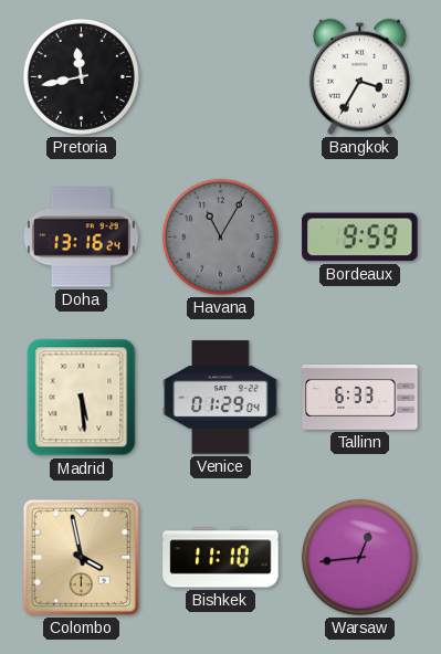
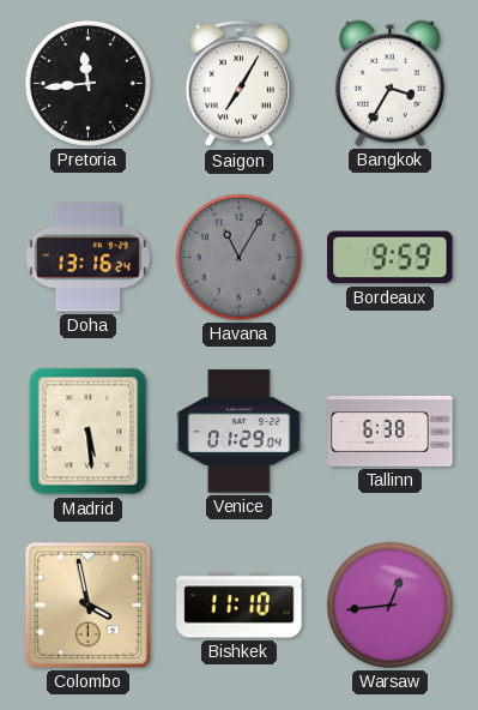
Pretoria: 11:43 -> 11:44
Saigon: none -> 7:05
Tallinn: 6:33 -> 6:38
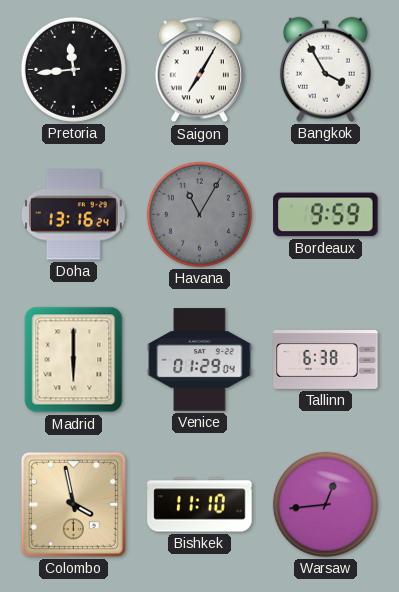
Bangkok: 3:35 -> 3:55
Madrid: 5:29 -> 6:00
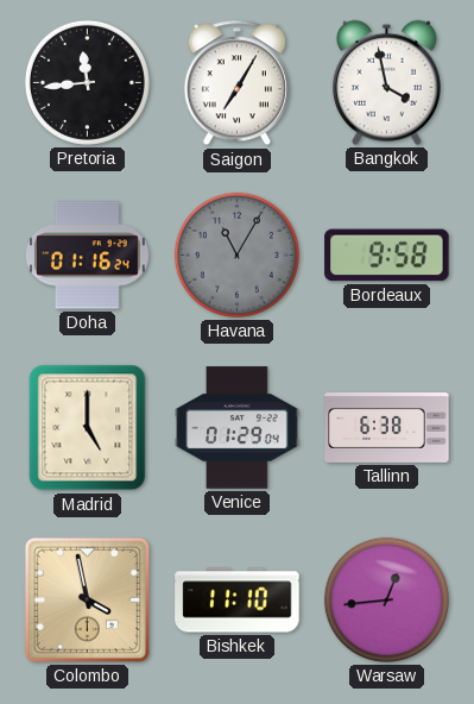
Bangkok: 3:55 -> 3:58
Doha: 13:16 -> 01:16
Bordeaux: 9:59 -> 9:58
Madrid: 6:00 -> 5:00
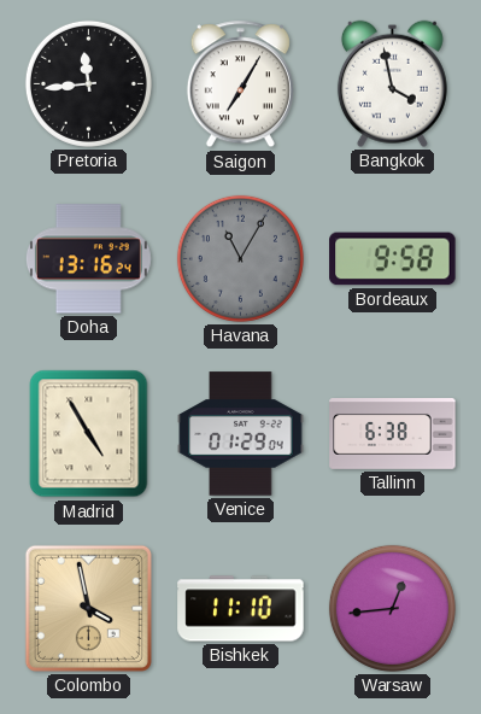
Doha: 01:16 -> 13:16
Madrid: 5:00 -> 4:55
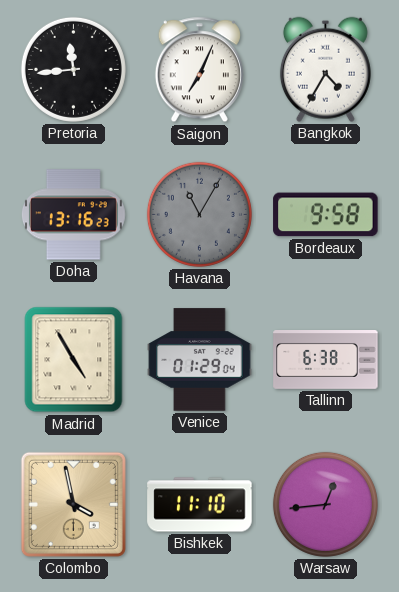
Saigon: 7:05 -> 7:04
Bangkok: 3:58 -> 4:35
Doha: 13:16:24 -> 13:16:23
